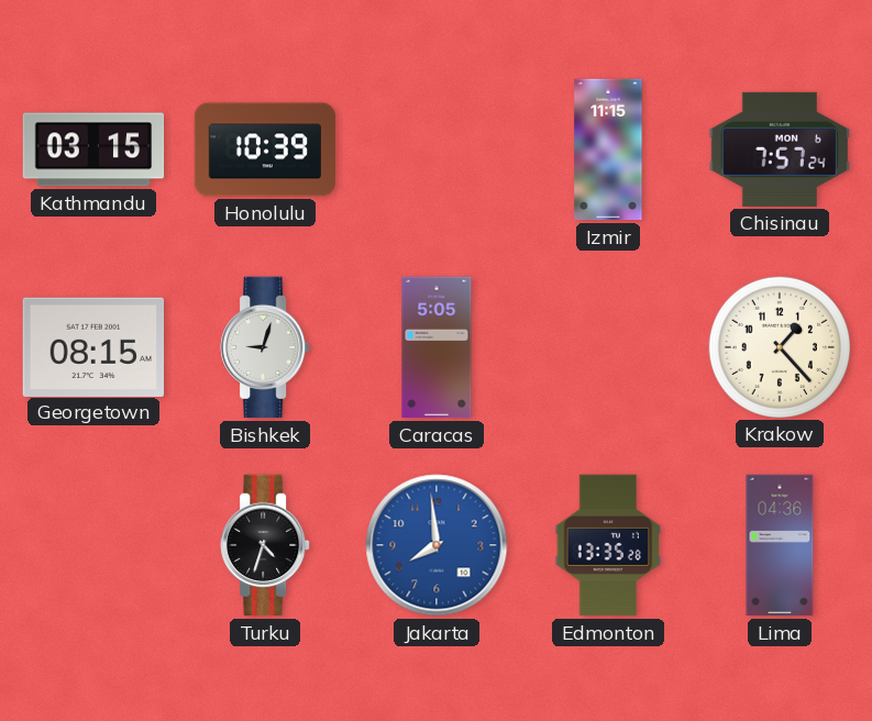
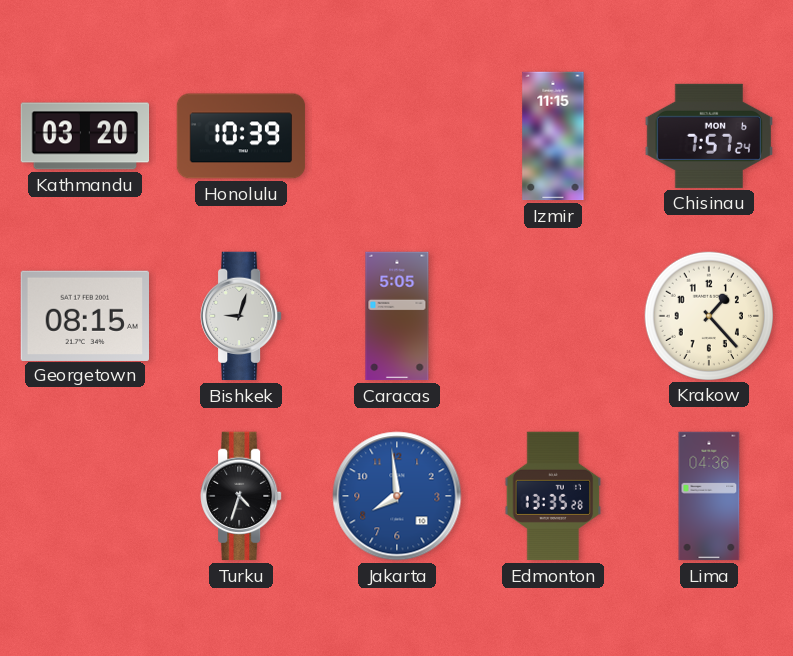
Kathmandu: 03:15 -> 03:20
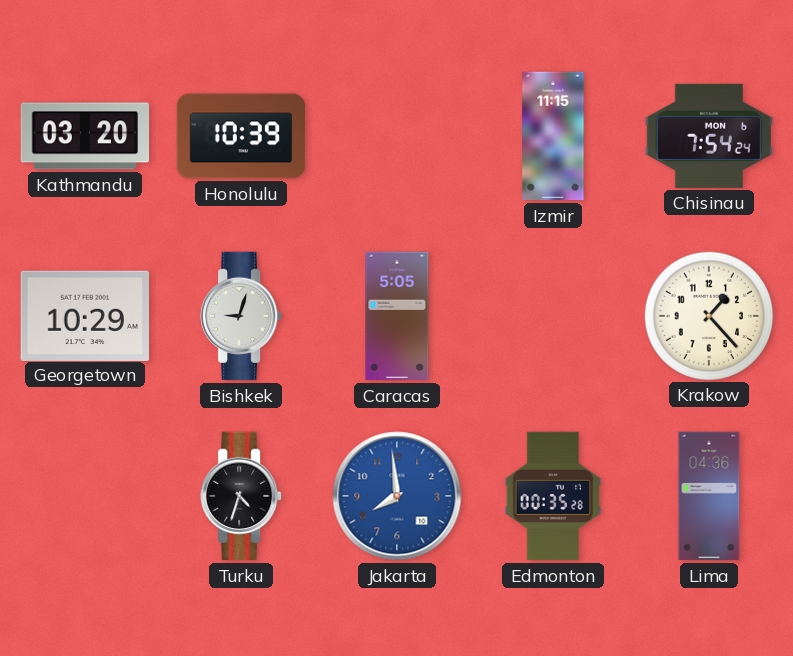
Chisinau: 7:57 -> 7:54
Georgetown: 08:15 -> 10:29
Edmonton: 13:35 -> 00:35
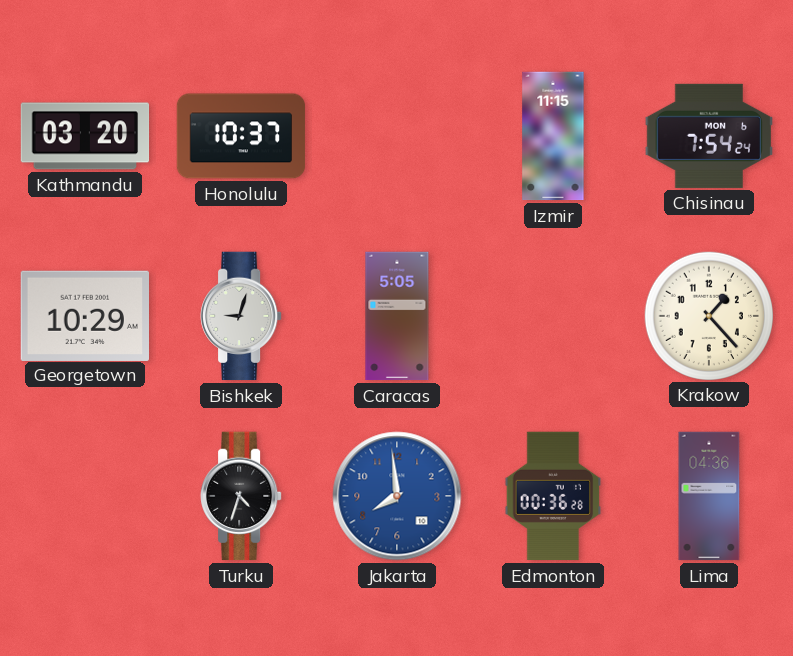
Honolulu: 10:39 -> 10:37
Edmonton: 00:35 -> 00:36
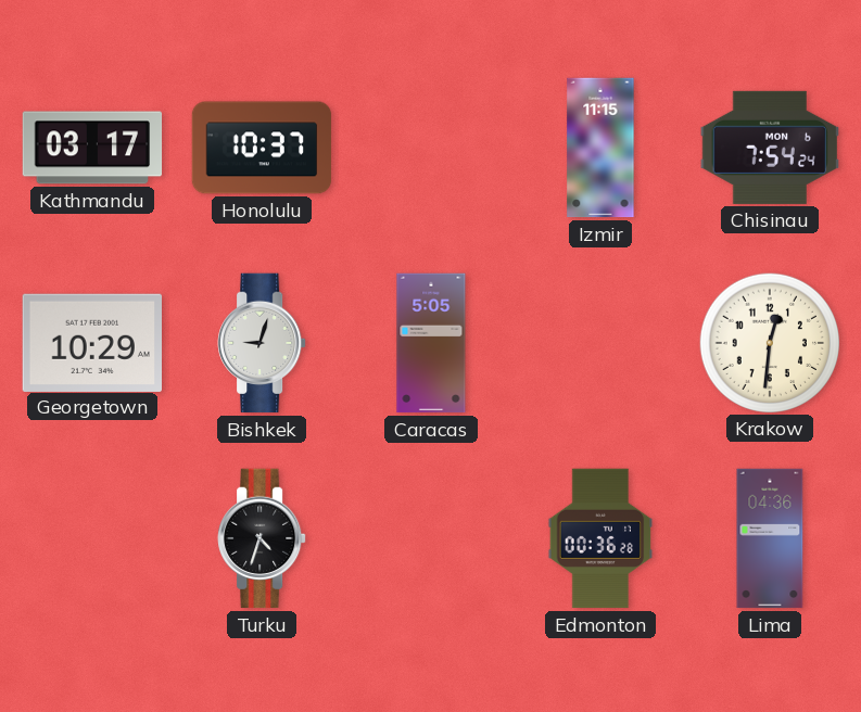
Kathmandu: 03:20 -> 03:17
Krakow: 1:23 -> 12:31
Jakarta: 7:59 -> none
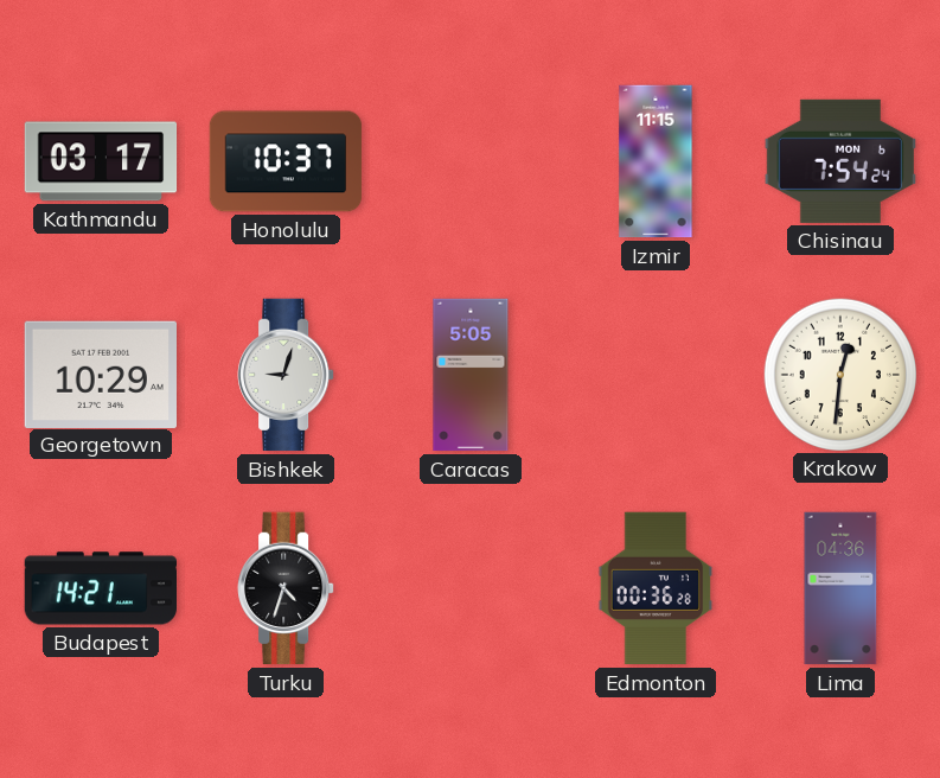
Budapest: none -> 14:21
